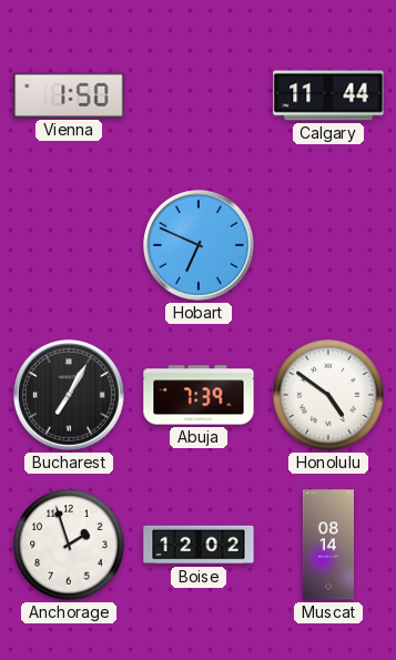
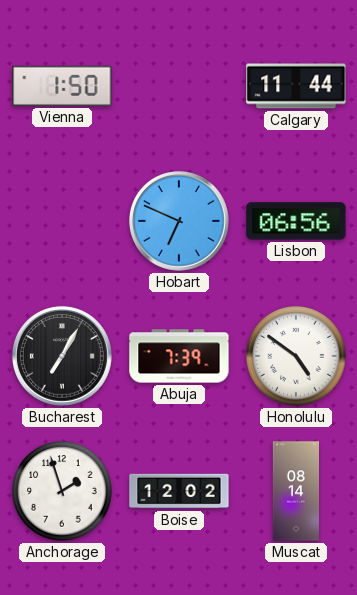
Lisbon: none -> 06:56
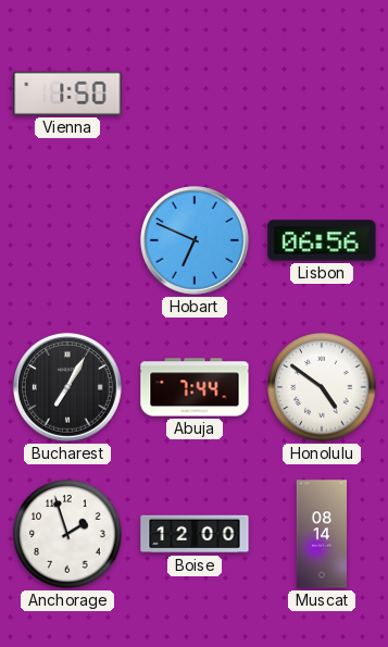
Calgary: 11:44 -> none
Abuja: 7:39 -> 7:44
Boise: 12:02 -> 12:00
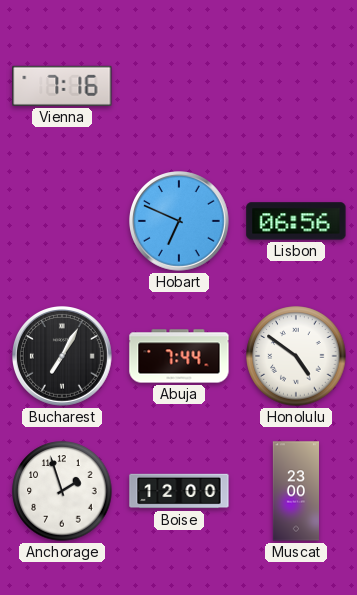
Vienna: 1:50 -> 7:16
Muscat: 08:14 -> 23:00
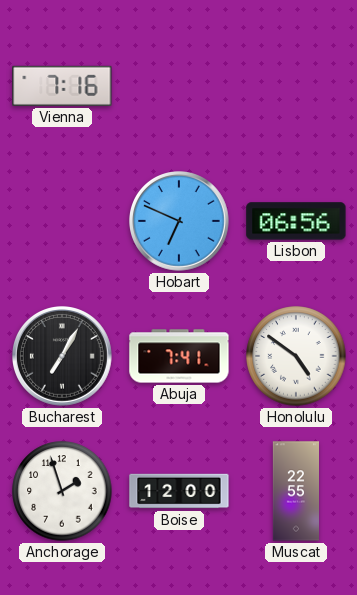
Abuja: 7:44 -> 7:41
Muscat: 23:00 -> 22:55
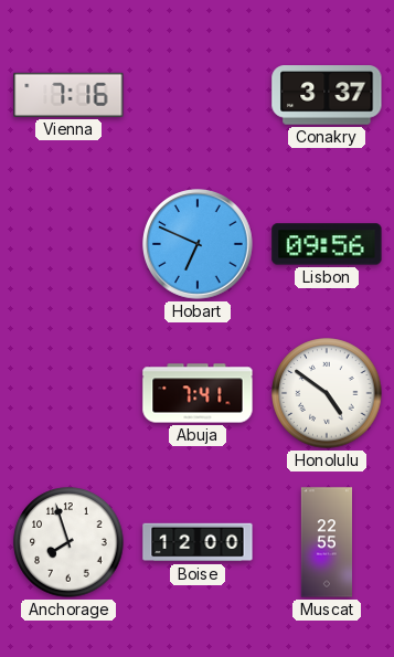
Conakry: none -> 3:37
Lisbon: 06:56 -> 09:56
Bucharest: 7:05 -> none
Anchorage: 1:57 -> 7:57
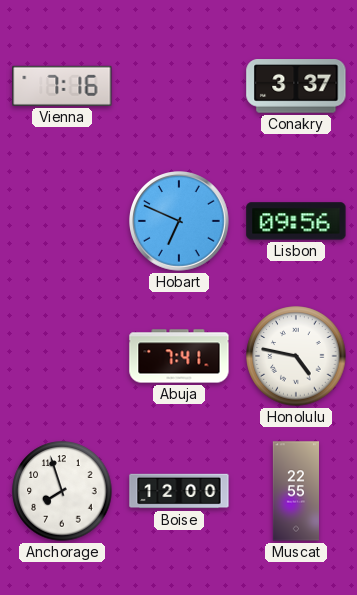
Honolulu: 4:51 -> 4:47
